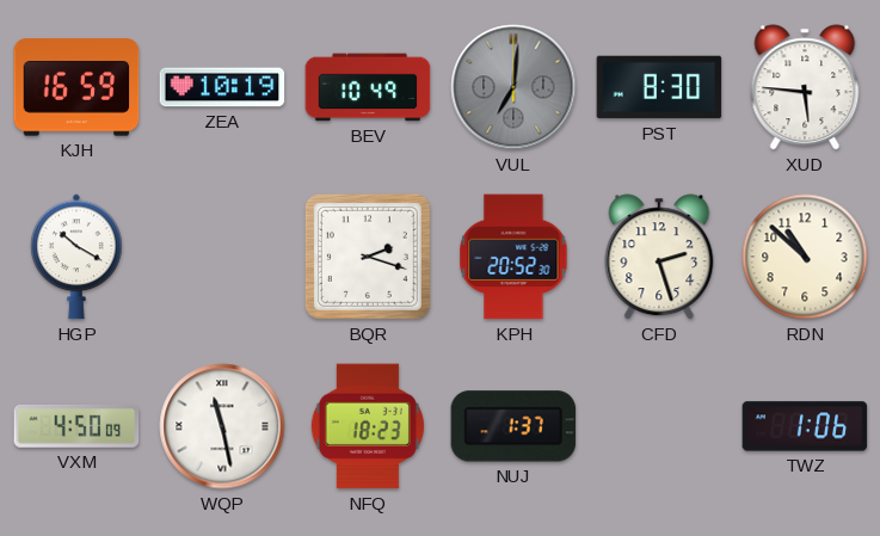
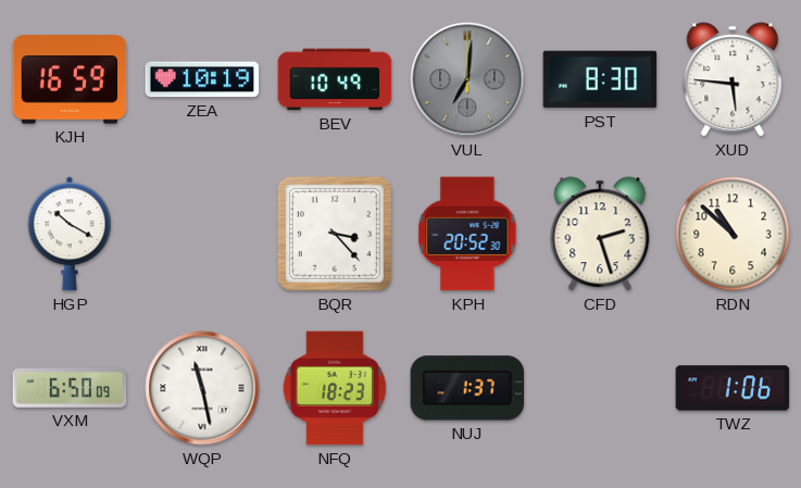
BQR: 2:18 -> 3:23
VXM: 4:50 -> 6:50
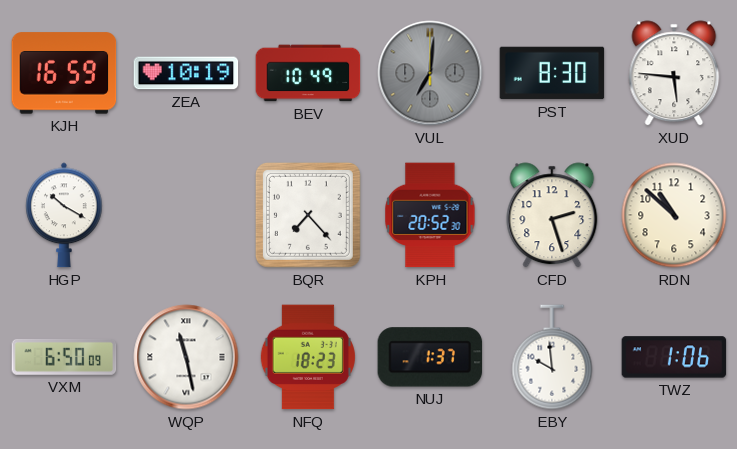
BQR: 3:23 -> 7:23
EBY: none -> 9:59
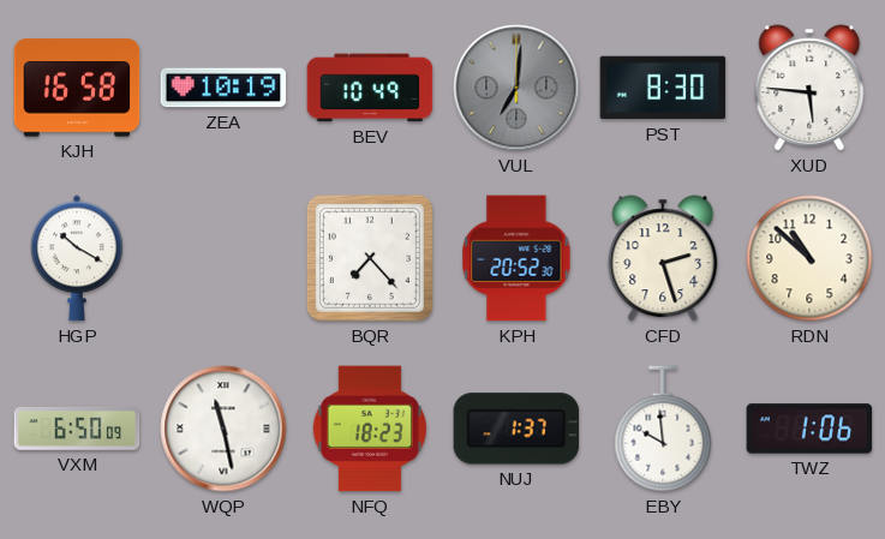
KJH: 16:59 -> 16:58
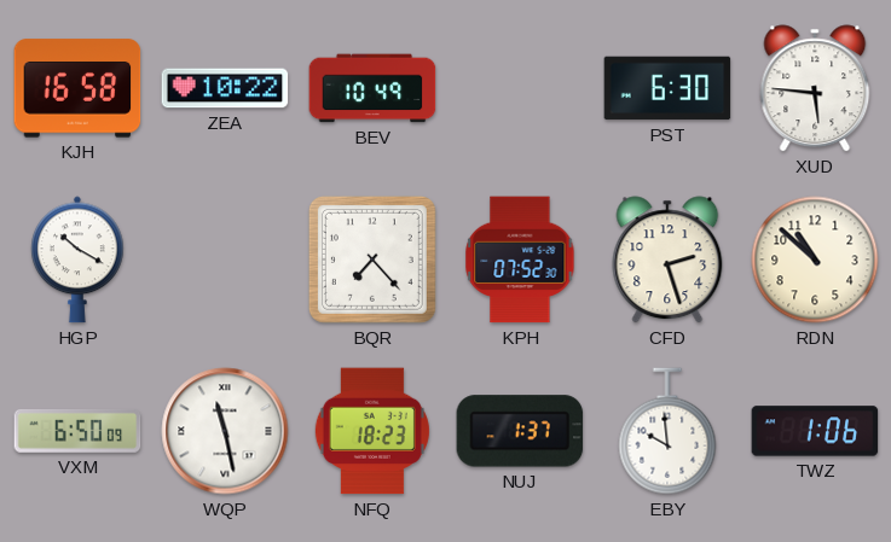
ZEA: 10:19 -> 10:22
VUL: 7:01 -> none
PST: 8:30 -> 6:30
KPH: 20:52 -> 07:52
